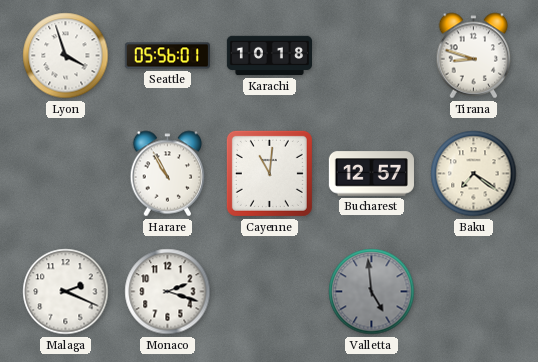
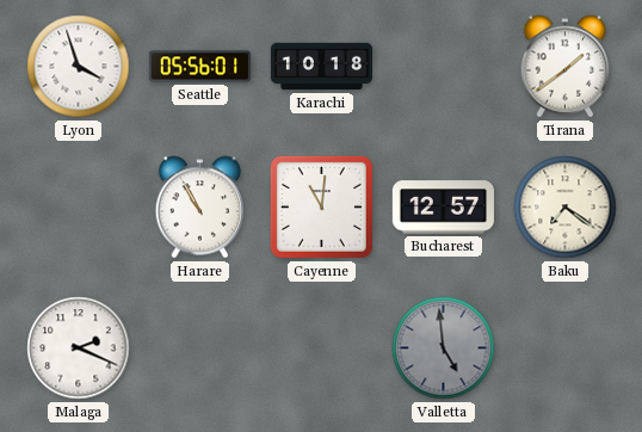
Tirana: 8:48 -> 1:39
Monaco: 2:18 -> none
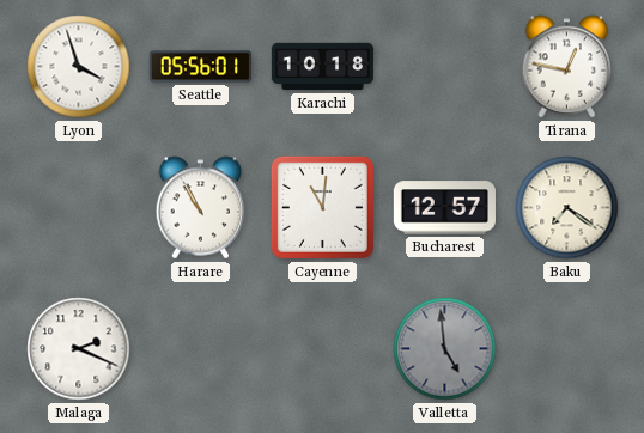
Tirana: 1:39 -> 12:47
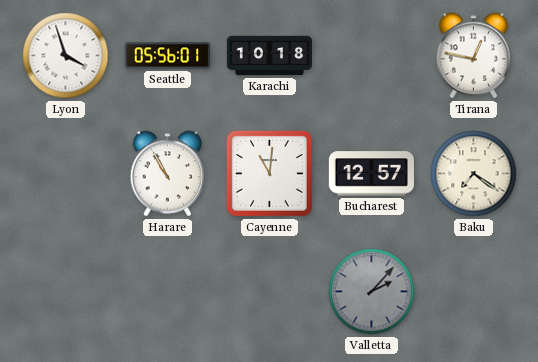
Malaga: 2:19 -> none
Valletta: 4:59 -> 2:07
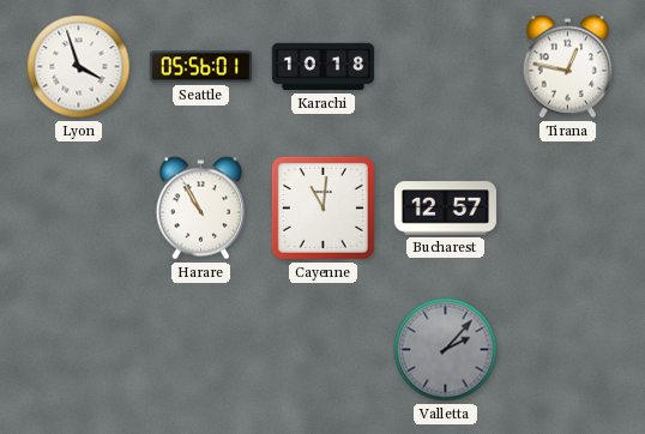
Baku: 7:21 -> none
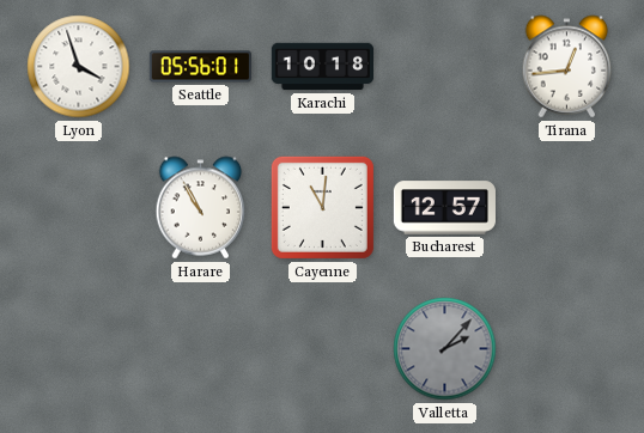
Tirana: 12:47 -> 12:44
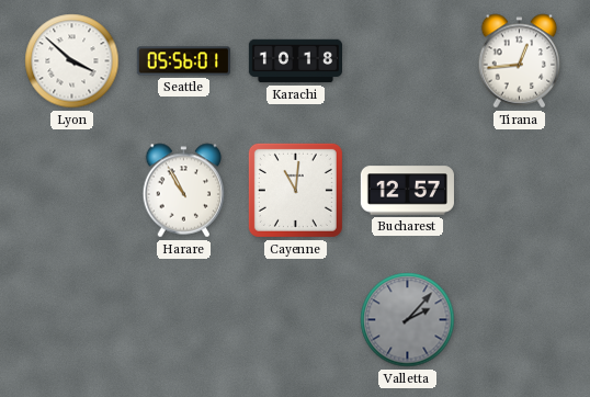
Lyon: 3:57 -> 3:52
